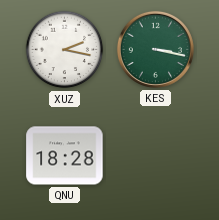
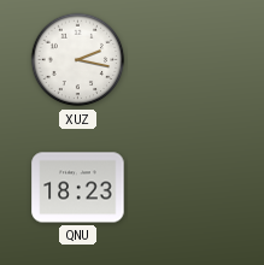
KES: 3:17 -> none
QNU: 18:28 -> 18:23
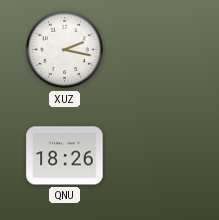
QNU: 18:23 -> 18:26
